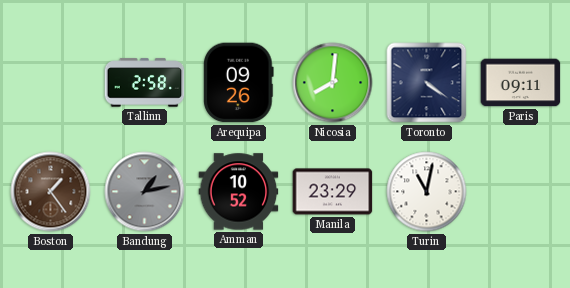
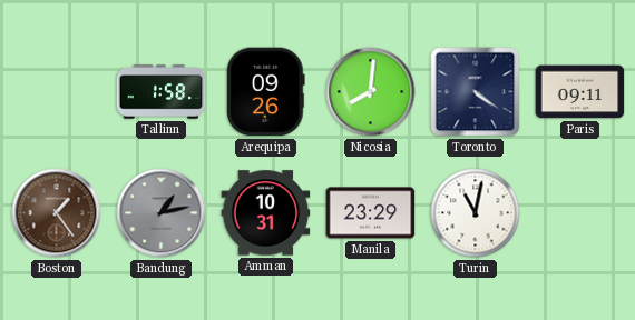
Tallinn: 2:58 -> 1:58
Amman: 10:52 -> 10:31
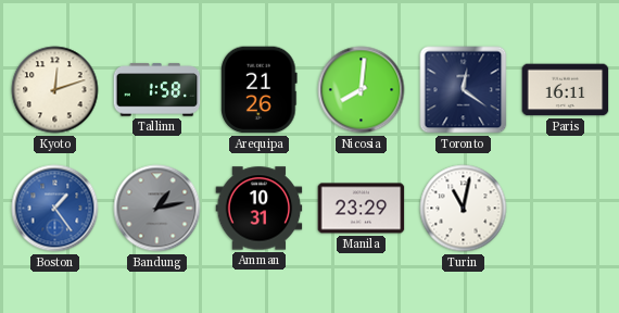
Kyoto: none -> 12:12
Arequipa: 09:26 -> 21:26
Toronto: 4:21 -> 12:21
Paris: 09:11 -> 16:11
Boston dial: brown -> blue
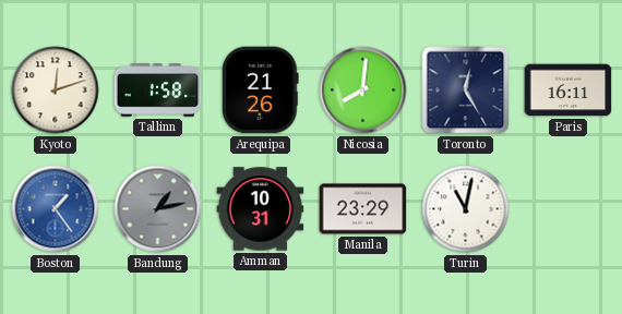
Toronto: 12:21 -> 12:25
